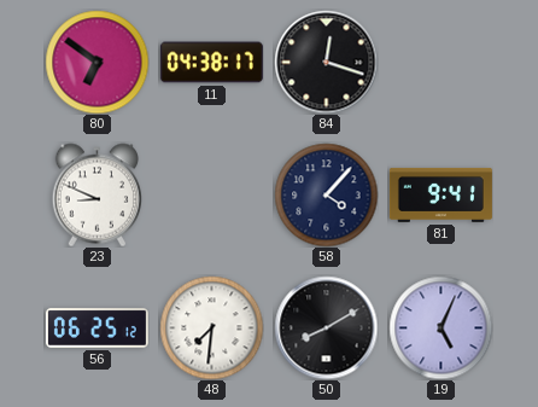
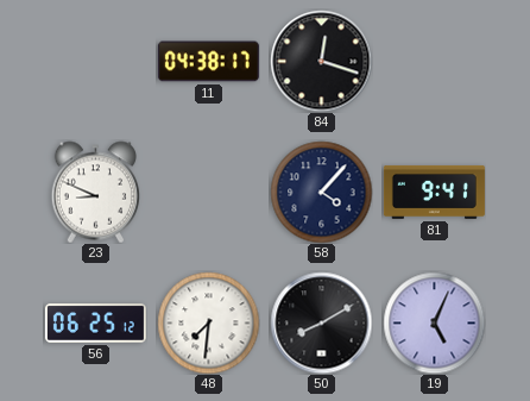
80: 6:51 -> none
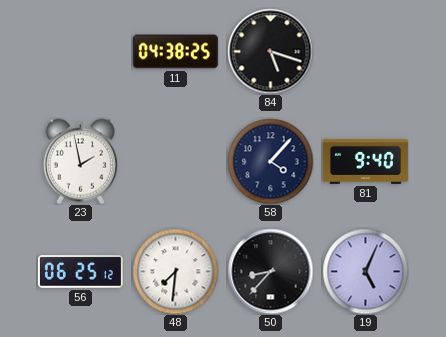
11: 04:38:17 -> 04:38:25
84: 12:18 -> 5:18
23: 8:49 -> 1:58
81: 9:41 -> 9:40
50: 8:10 -> 8:37
